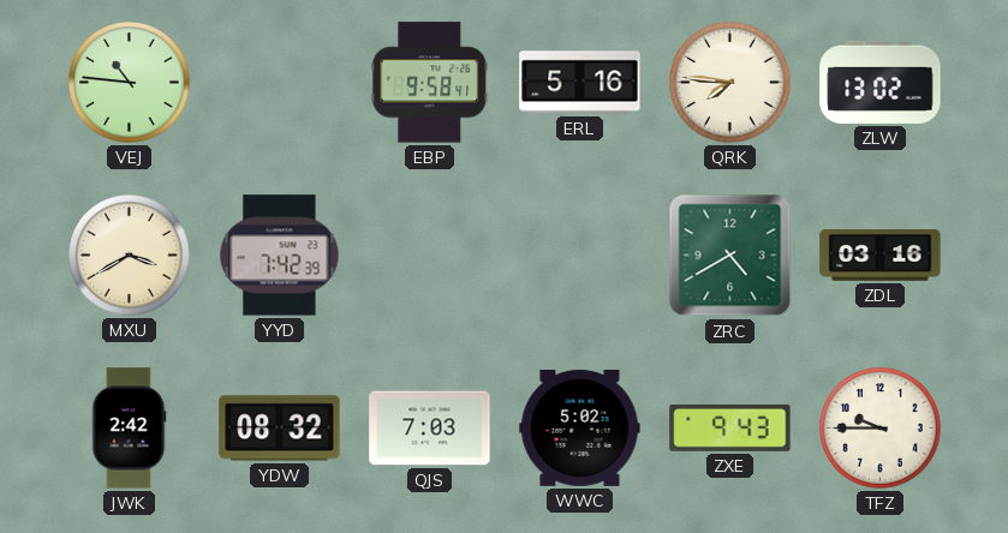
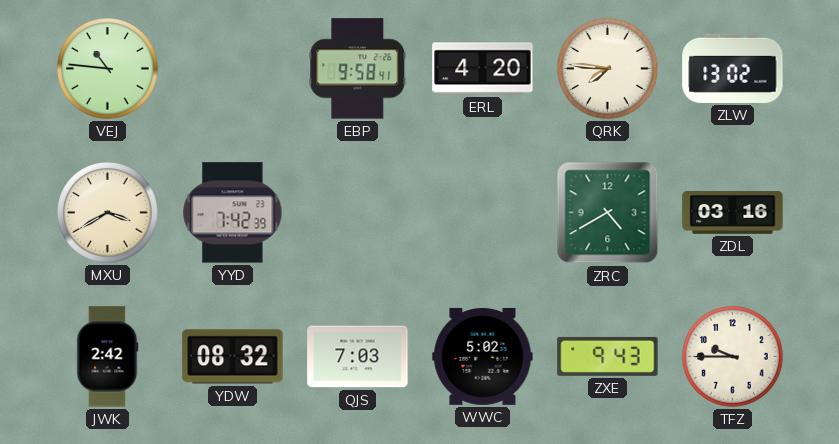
ERL: 5:16 -> 4:20
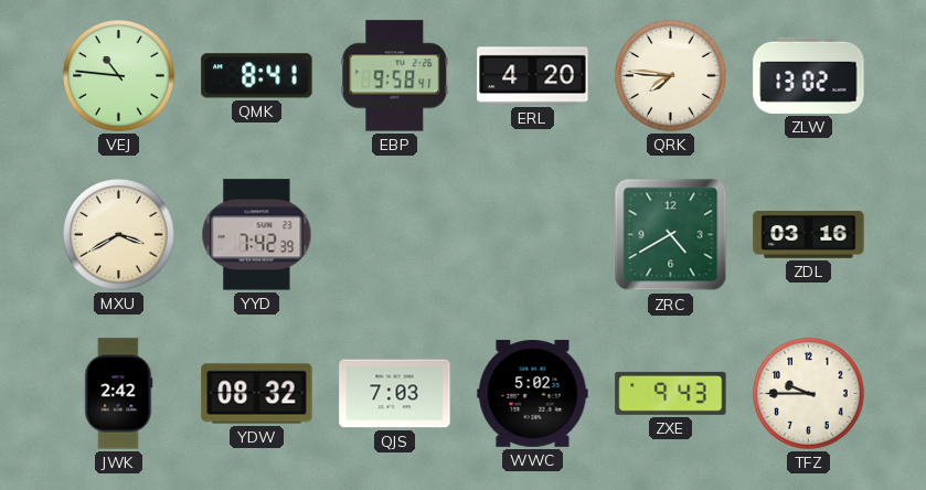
QMK: none -> 8:41
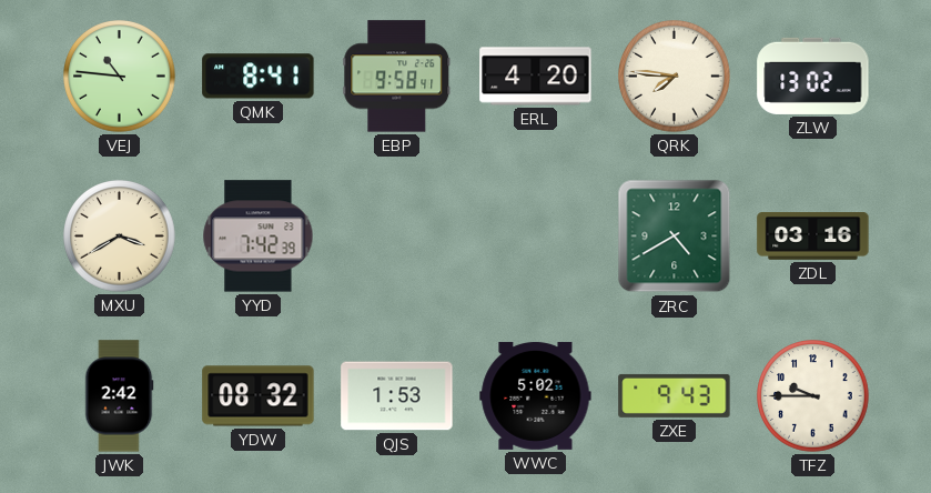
QJS: 7:03 -> 1:53
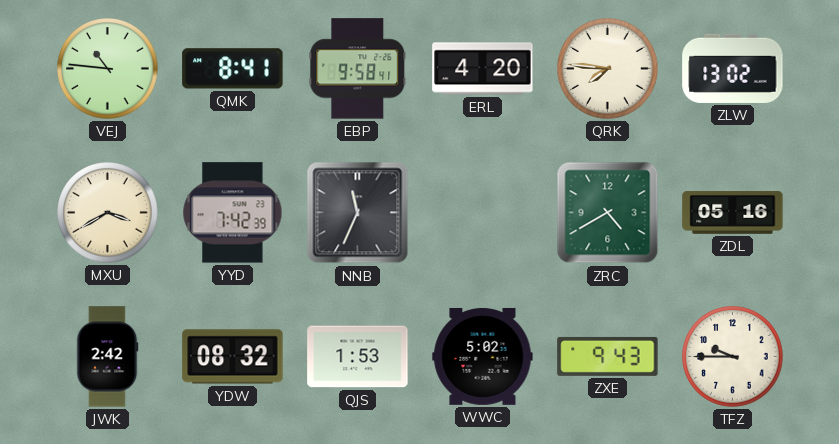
NNB: none -> 11:34
ZDL: 03:16 -> 05:16
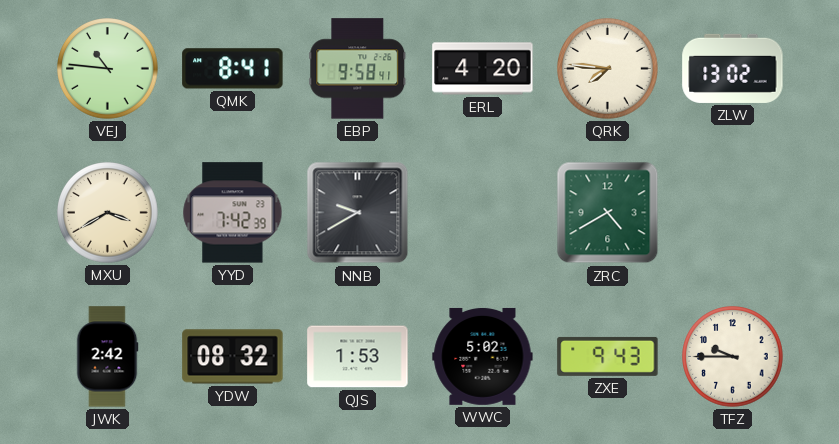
NNB: 11:34 -> 9:40
ZDL: 05:16 -> none
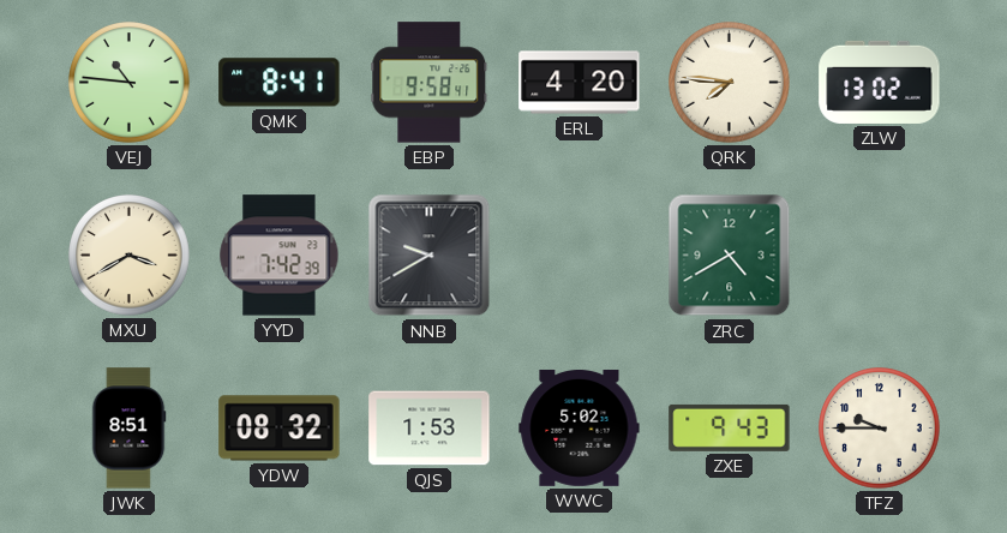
JWK: 2:42 -> 8:51
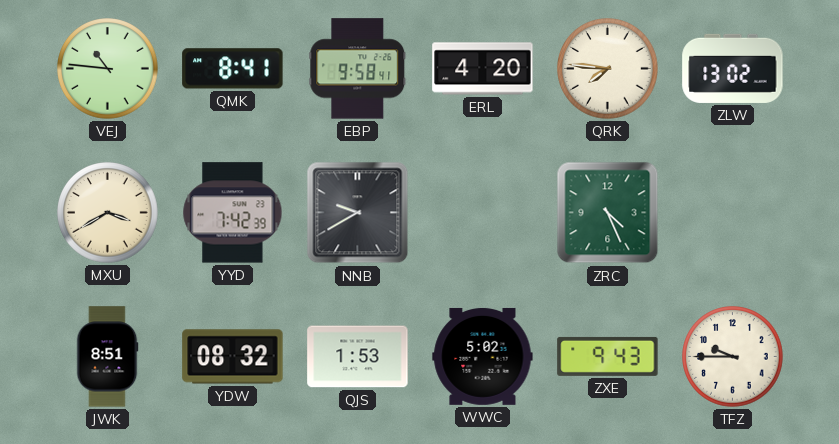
ZRC: 4:40 -> 4:26
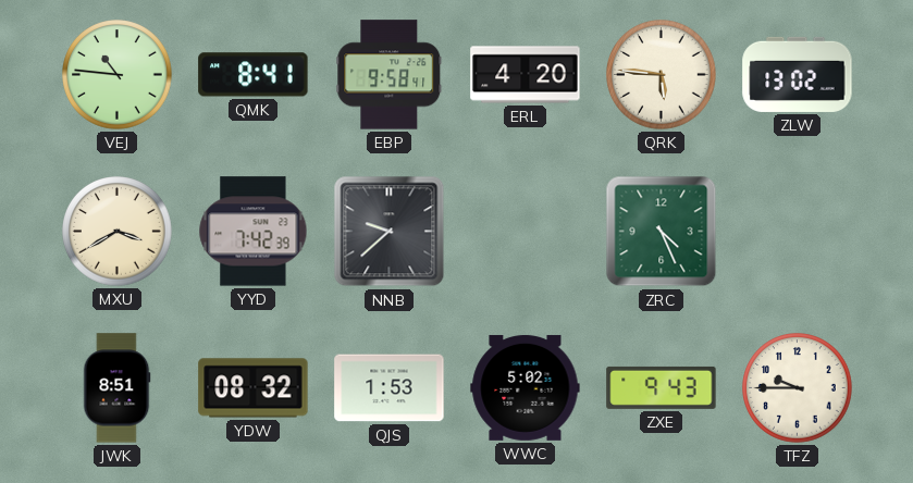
QRK: 7:46 -> 5:46
NNB: 9:40 -> 9:38
